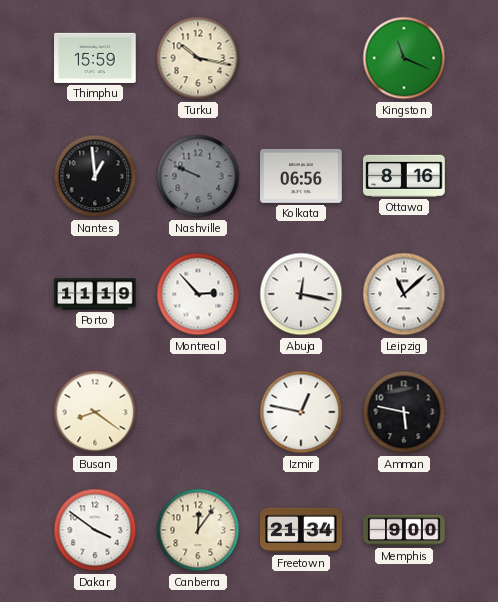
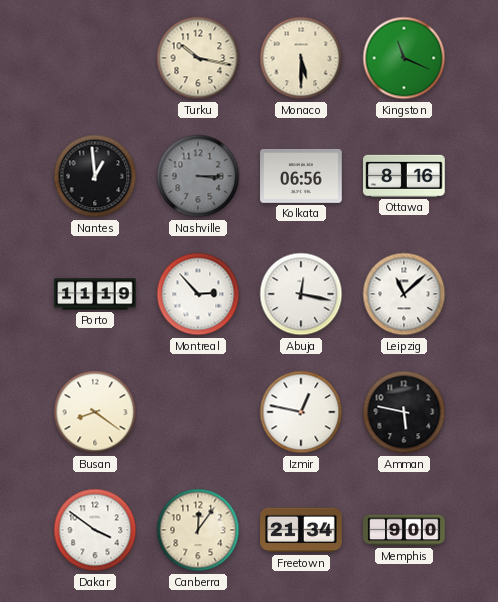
Thimphu: 15:59 -> none
Monaco: none -> 5:30
Nashville: 9:49 -> 3:15
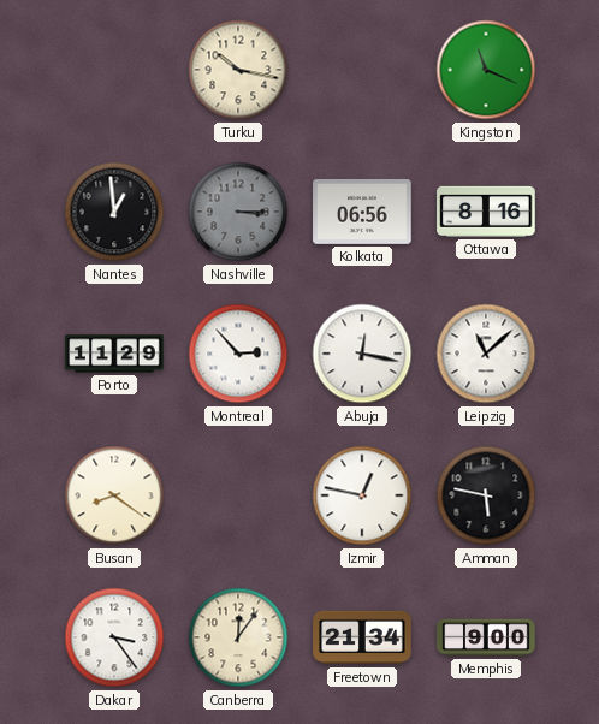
Monaco: 5:30 -> none
Porto: 11:19 -> 11:29
Dakar: 3:51 -> 3:24
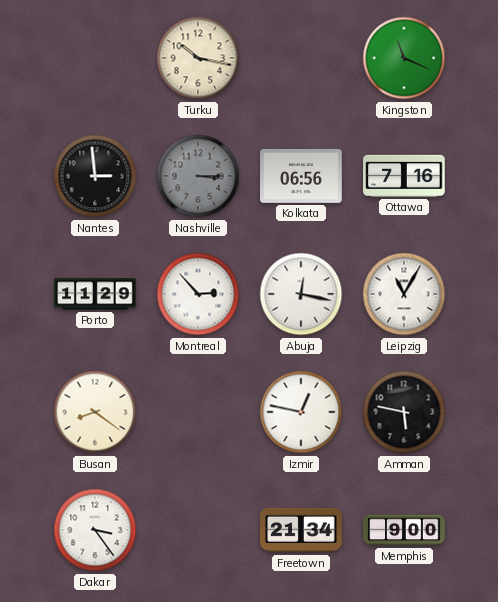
Nantes: 12:59 -> 2:59
Ottawa: 8:16 -> 7:16
Leipzig: 11:08 -> 11:05
Canberra: 12:06 -> none
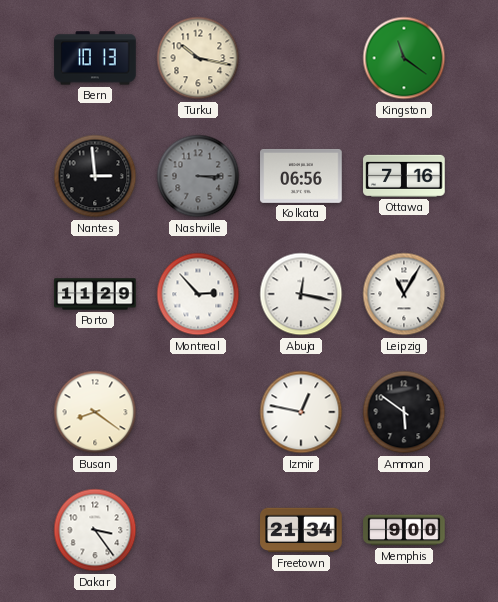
Bern: none -> 10:13
Kingston: 11:19 -> 11:21
Amman: 5:47 -> 5:51
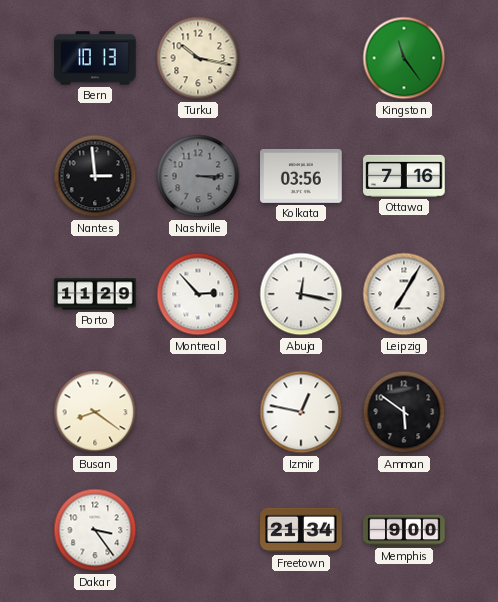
Kingston: 11:21 -> 11:24
Kolkata: 06:56 -> 03:56
Leipzig: 11:05 -> 7:05
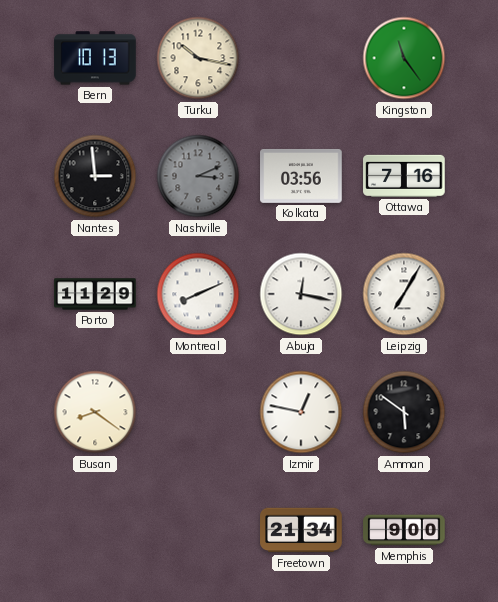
Nashville: 3:15 -> 3:11
Montreal: 2:53 -> 8:11
Dakar: 3:24 -> none
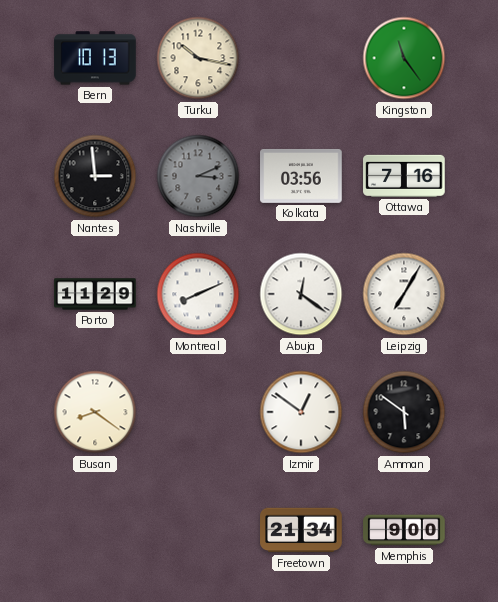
Abuja: 12:17 -> 12:21
Izmir: 12:47 -> 12:51
